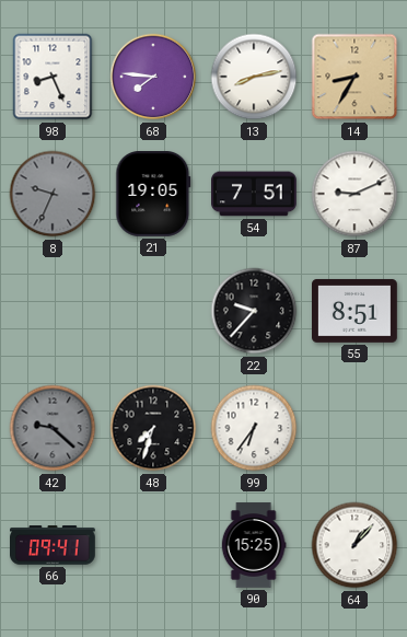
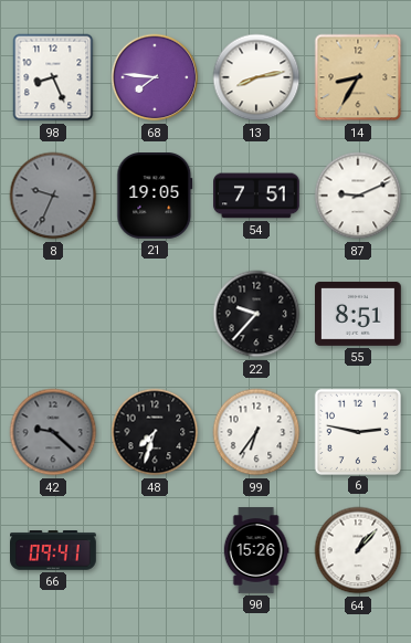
6: none -> 2:47
90: 15:25 -> 15:26
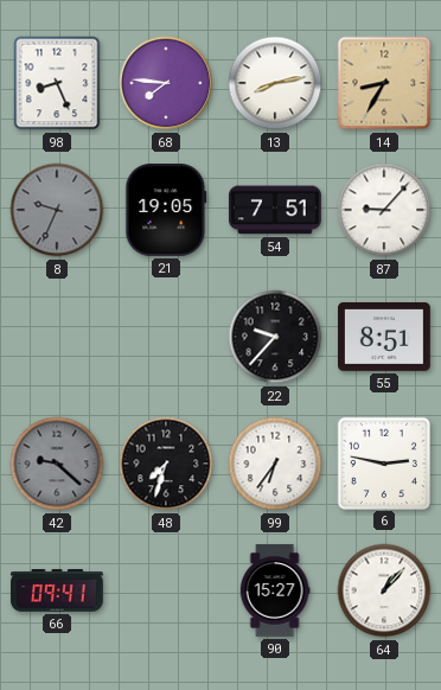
87: 9:11 -> 9:07
90: 15:26 -> 15:27
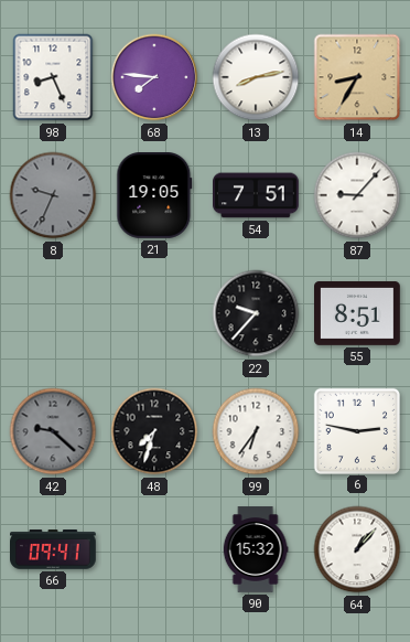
90: 15:27 -> 15:32
